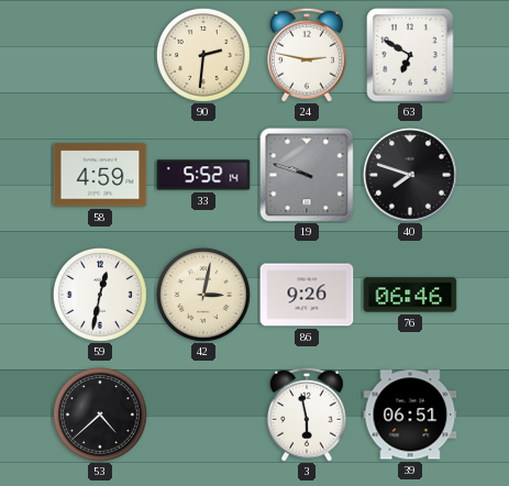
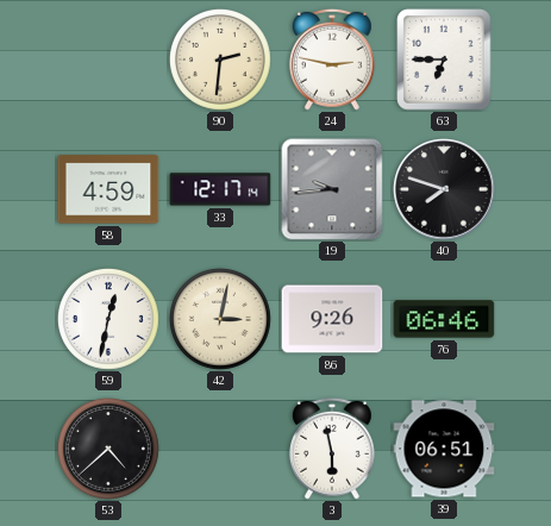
63: 6:50 -> 6:45
33: 5:52 -> 12:17
19: 9:48 -> 9:44
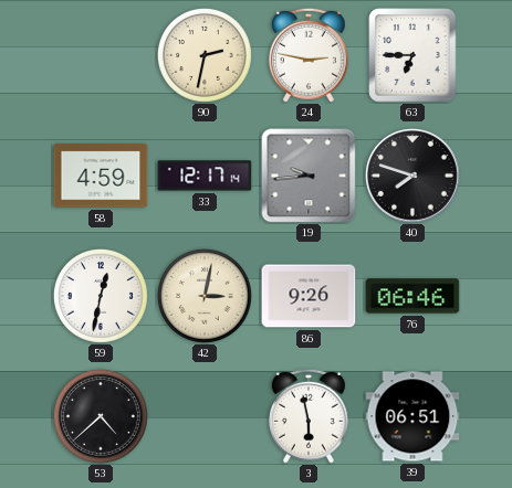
90: 2:31 -> 2:32
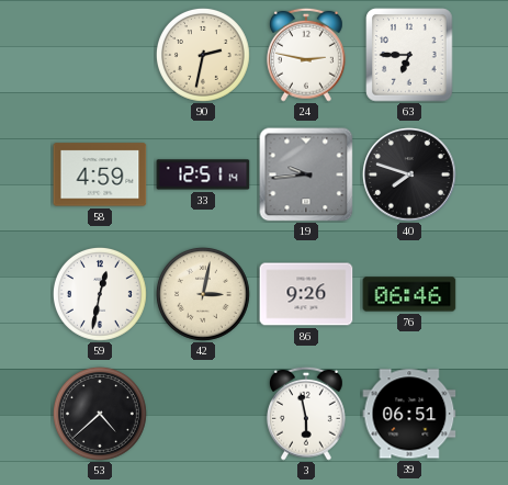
33: 12:17 -> 12:51
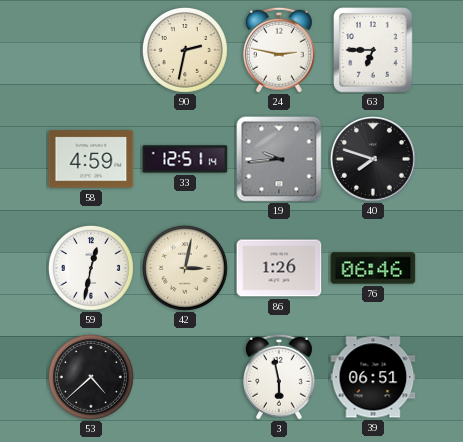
86: 9:26 -> 1:26
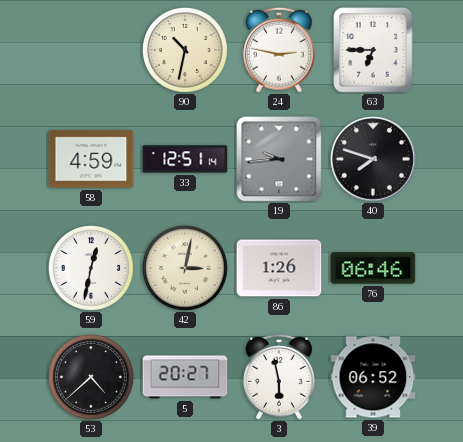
90: 2:32 -> 10:32
5: none -> 20:27
39: 06:51 -> 06:52
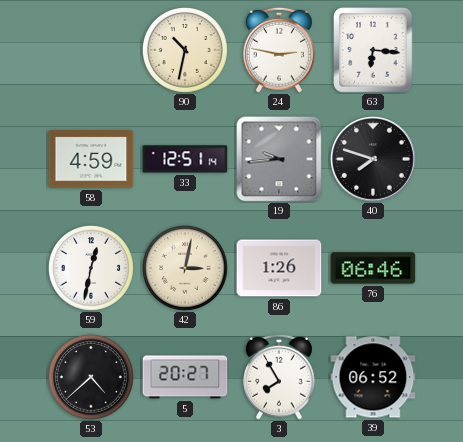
63: 6:45 -> 6:16
3: 5:58 -> 7:55
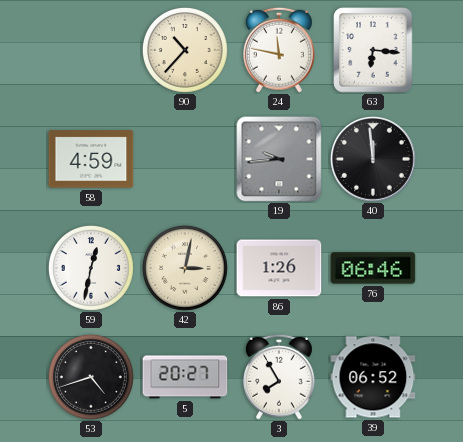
90: 10:32 -> 10:37
24: 2:47 -> 11:47
33: 12:51 -> none
40: 7:48 -> 11:59
53: 4:38 -> 4:42
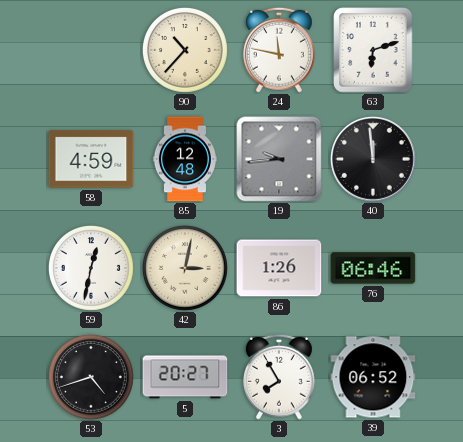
63: 6:16 -> 6:12
85: none -> 12:48
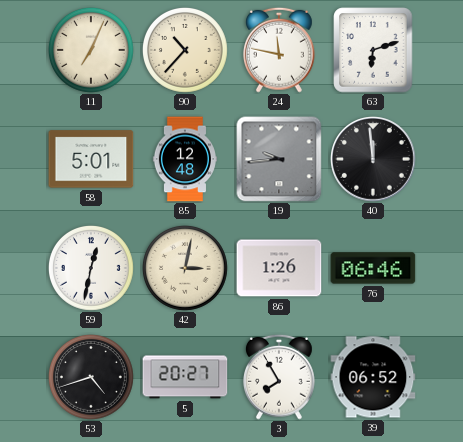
11: none -> 7:04
58: 4:59 -> 5:01
